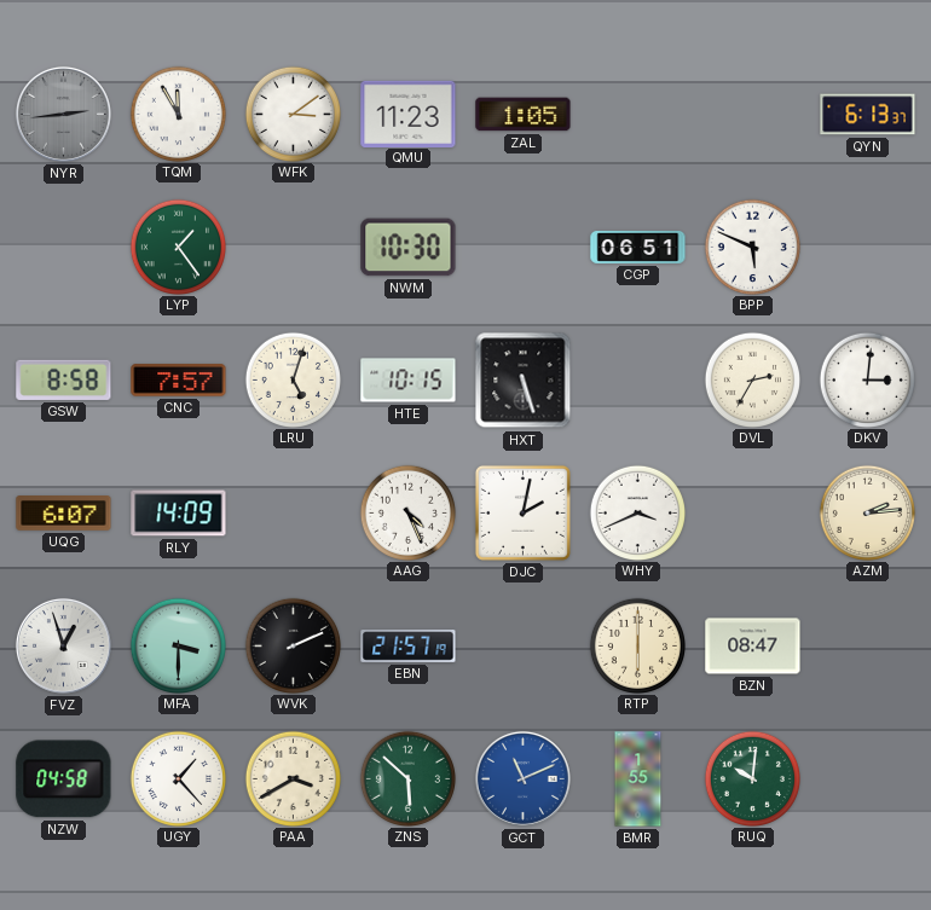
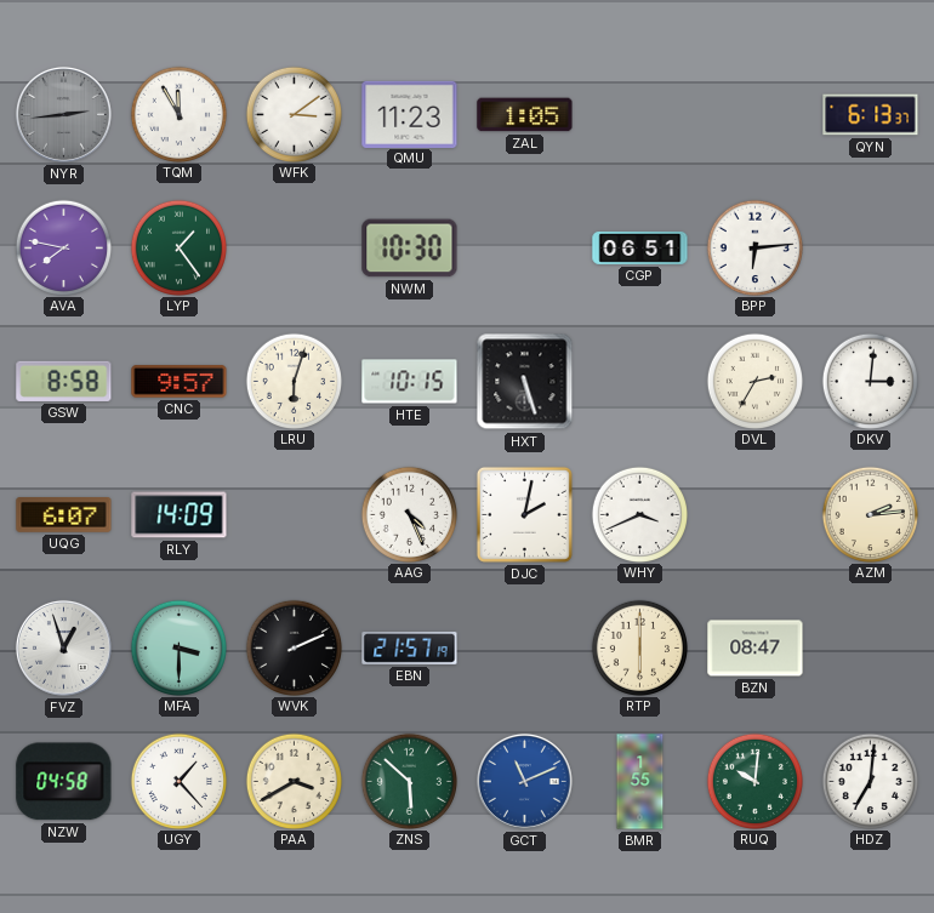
AVA: none -> 7:47
BPP: 5:49 -> 6:14
CNC: 7:57 -> 9:57
LRU: 5:03 -> 6:03
HDZ: none -> 7:01
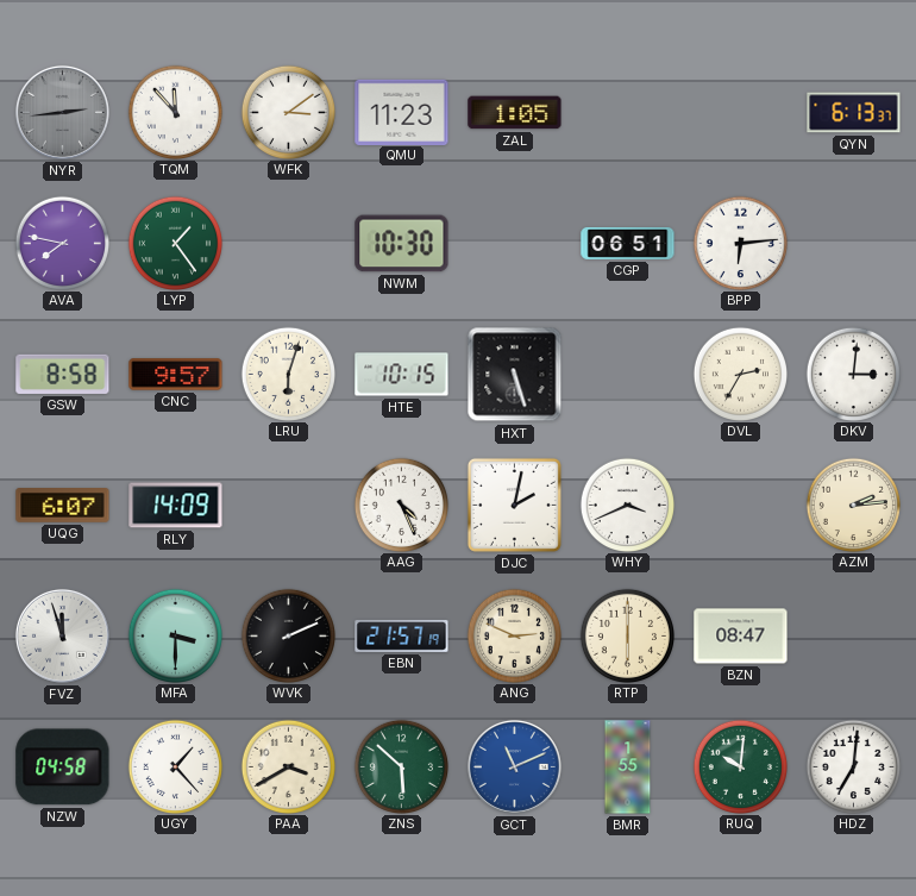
TQM: 11:55 -> 11:53
FVZ: 12:57 -> 11:57
ANG: none -> 2:49
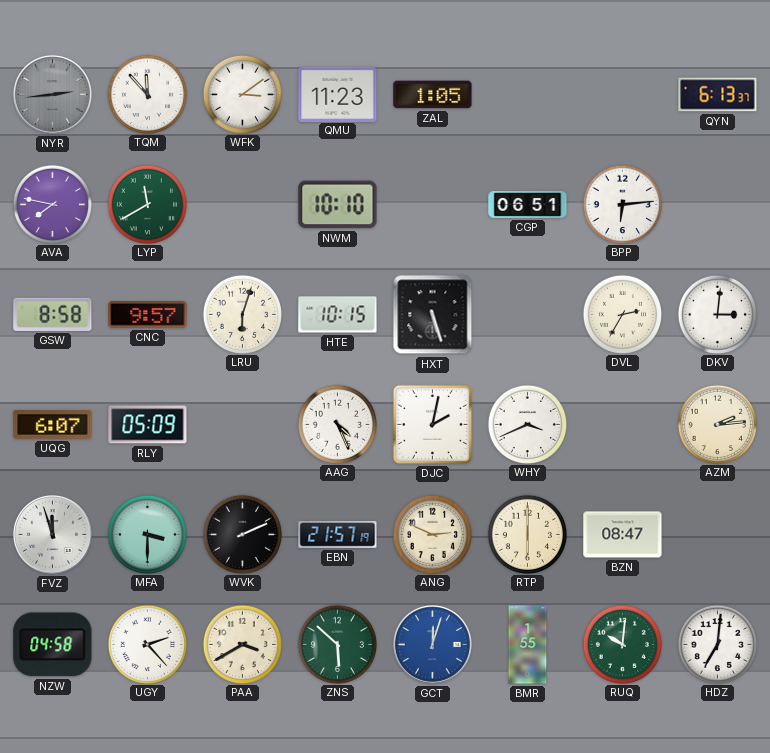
LYP: 1:24 -> 11:40
NWM: 10:30 -> 10:10
RLY: 14:09 -> 05:09
UGY: 1:23 -> 2:23
GCT: 11:11 -> 12:03
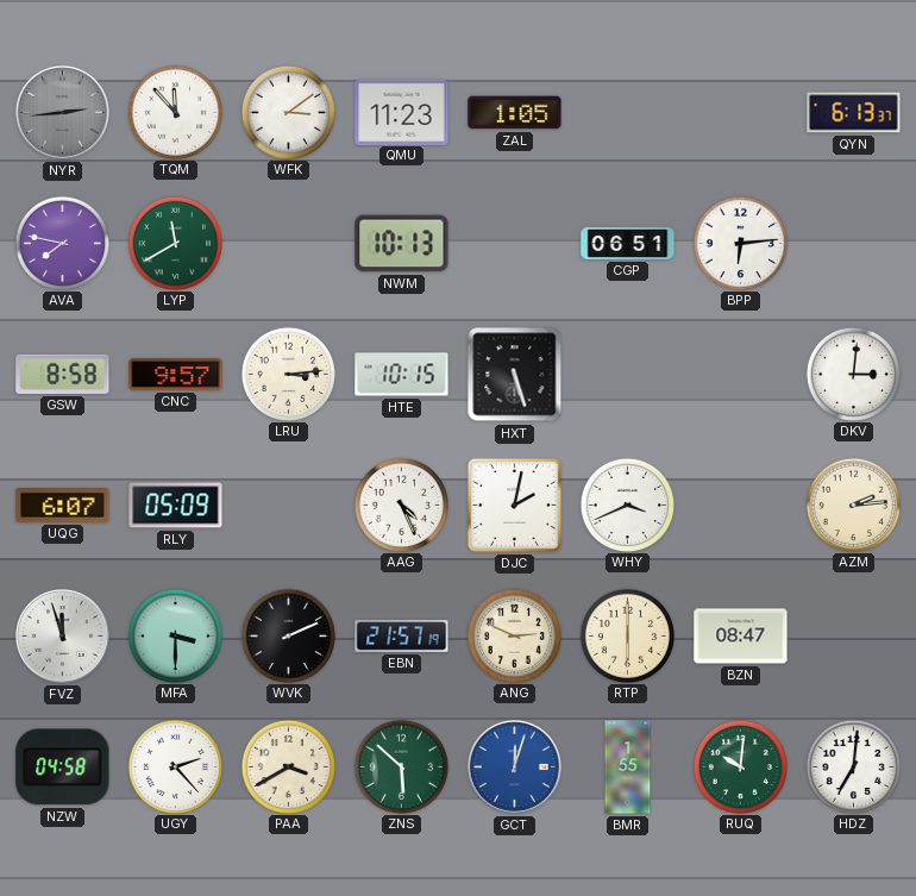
NWM: 10:10 -> 10:13
LRU: 6:03 -> 3:14
DVL: 2:35 -> none
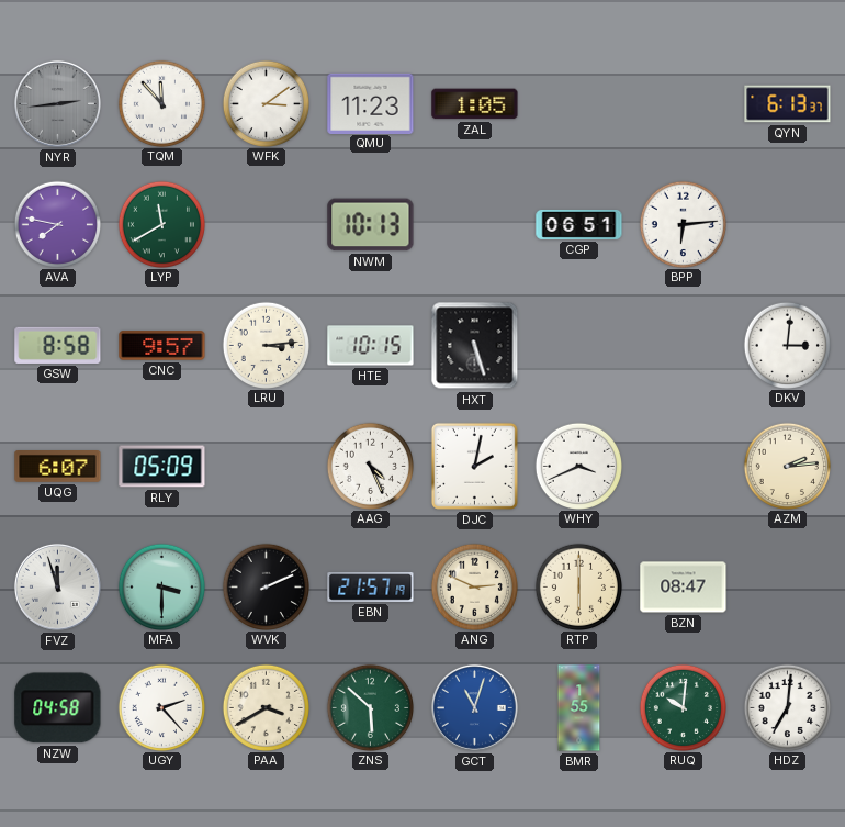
GCT: 12:03 -> 11:03
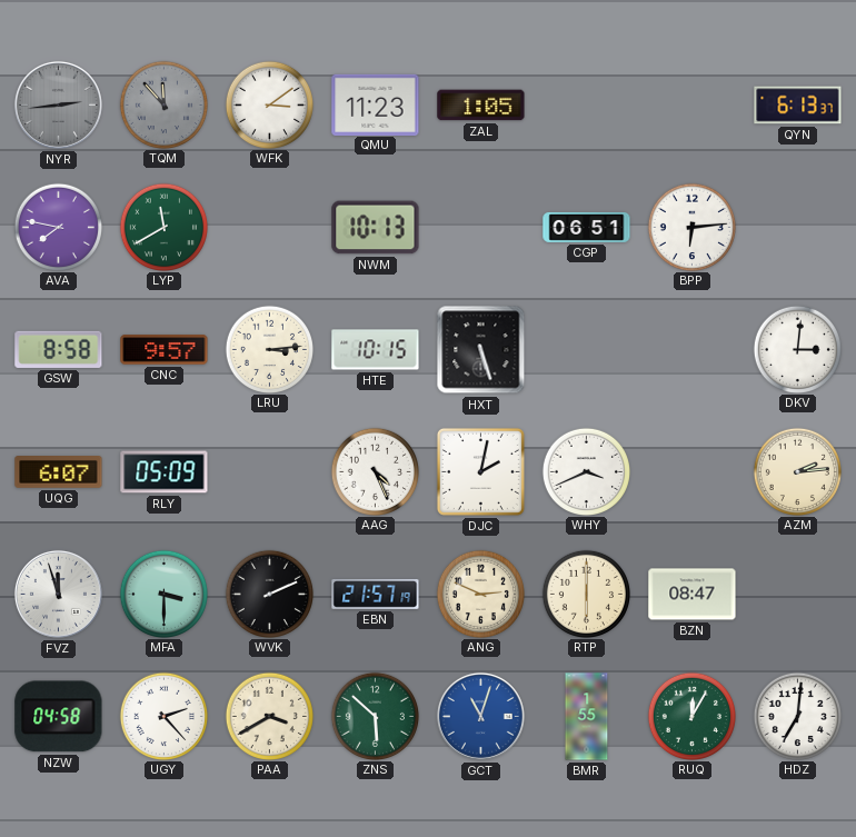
TQM dial: white -> grey
RUQ: 10:01 -> 12:05
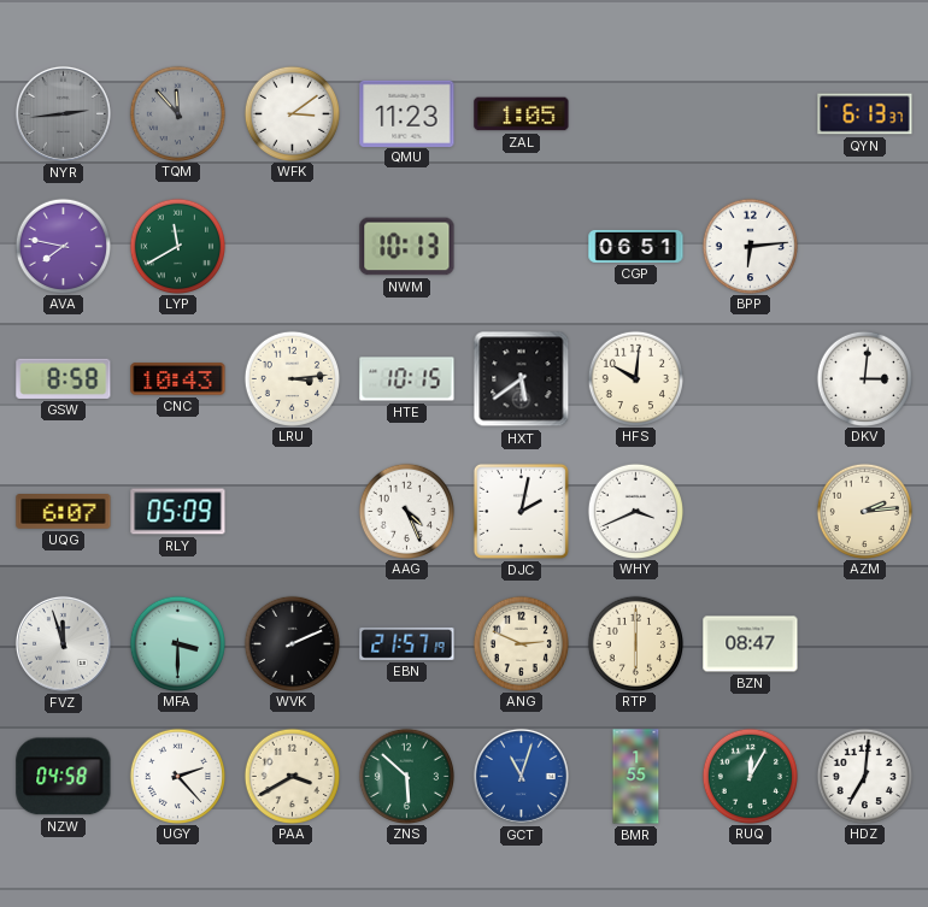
CNC: 9:57 -> 10:43
HXT: 5:27 -> 5:39
HFS: none -> 10:01
